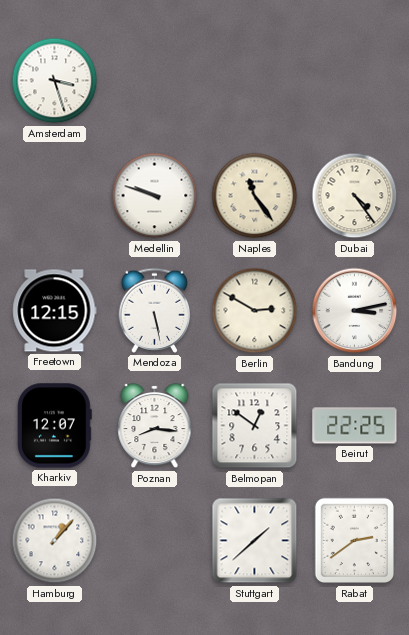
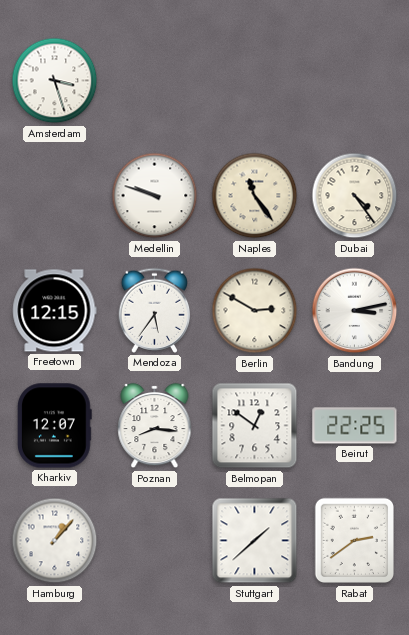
Mendoza: 5:28 -> 5:36
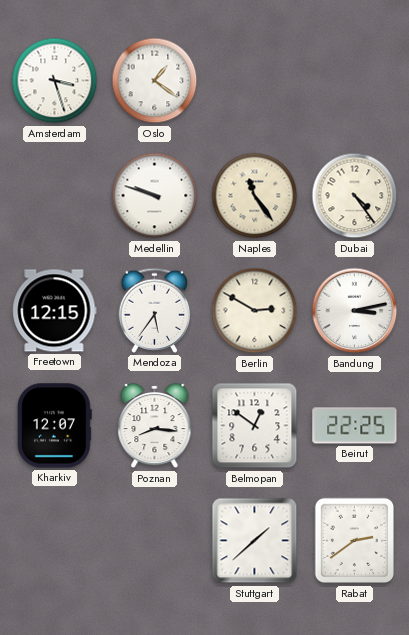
Oslo: none -> 1:21
Hamburg: 1:07 -> none
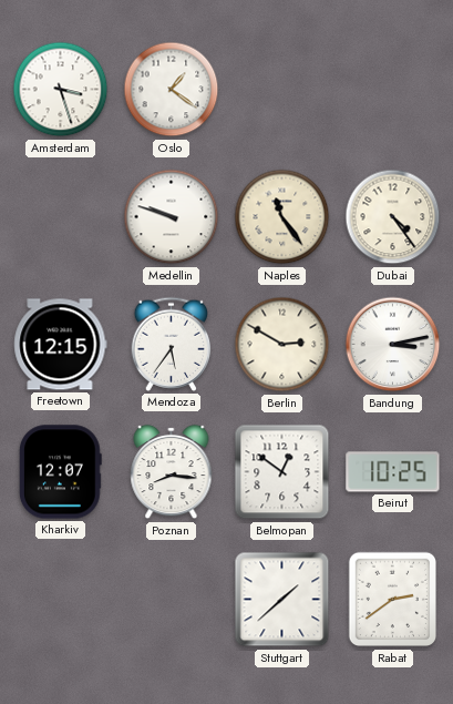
Beirut: 22:25 -> 10:25
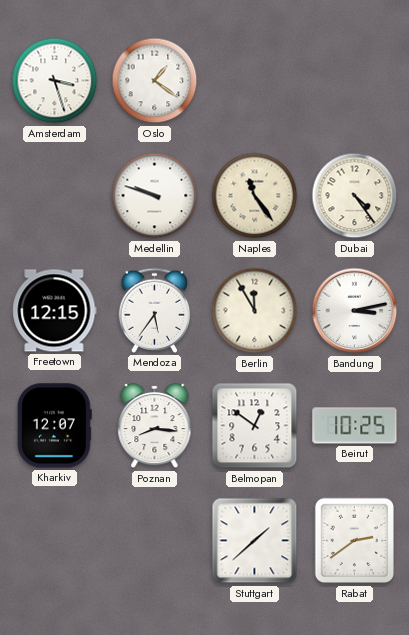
Berlin: 2:50 -> 11:55
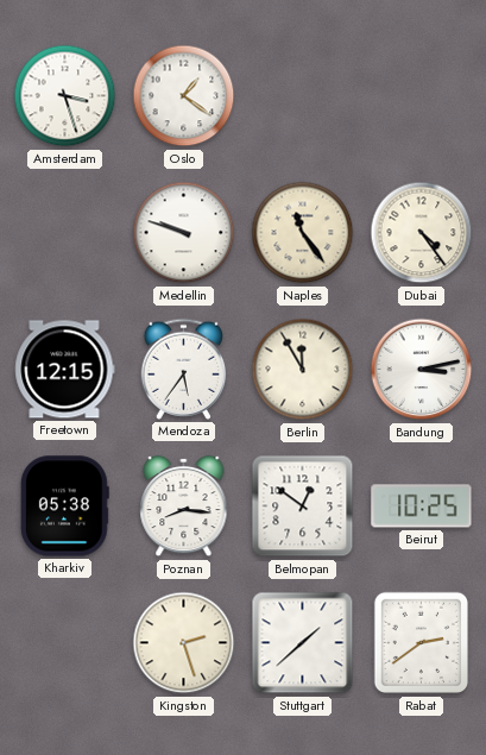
Kharkiv: 12:07 -> 05:38
Kingston: none -> 2:27
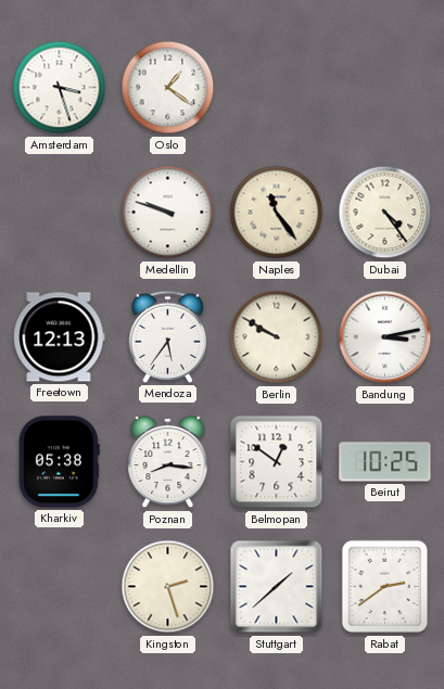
Freetown: 12:15 -> 12:13
Berlin: 11:55 -> 9:50
